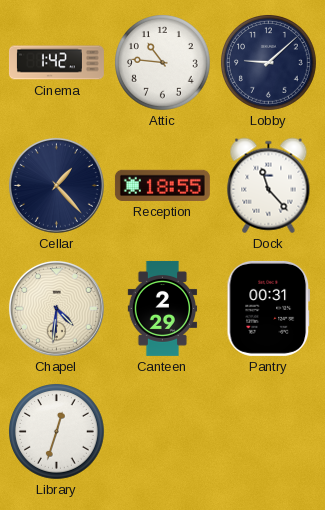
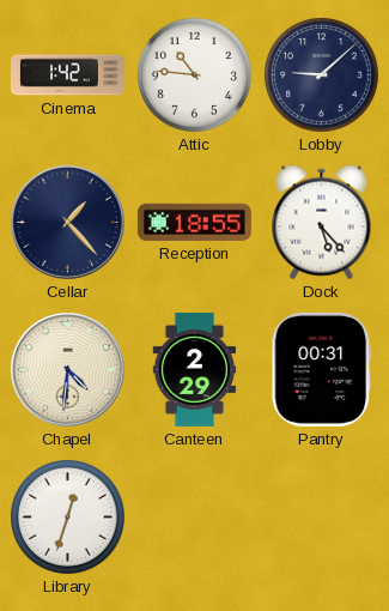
Dock: 11:23 -> 5:23
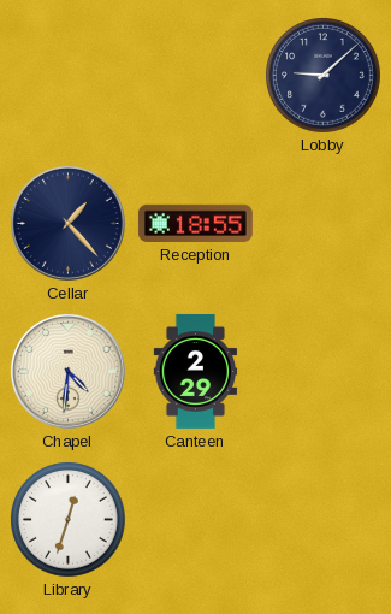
Cinema: 1:42 -> none
Attic: 10:46 -> none
Dock: 5:23 -> none
Pantry: 00:31 -> none
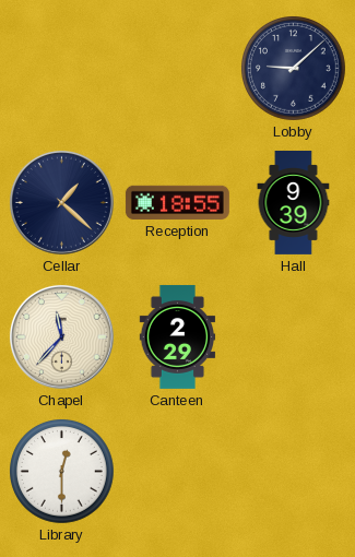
Cellar: 1:23 -> 1:22
Hall: none -> 9:39
Chapel: 4:31 -> 11:37
Library: 12:33 -> 12:30
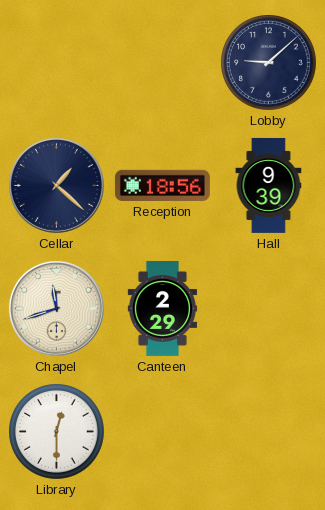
Reception: 18:55 -> 18:56
Chapel: 11:37 -> 11:42
